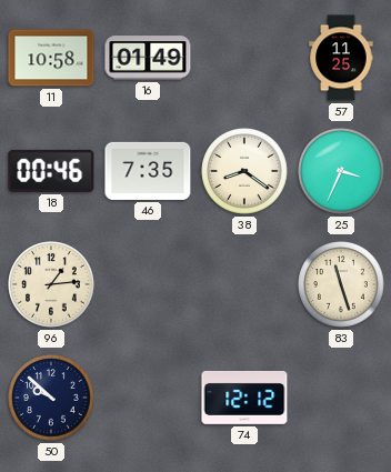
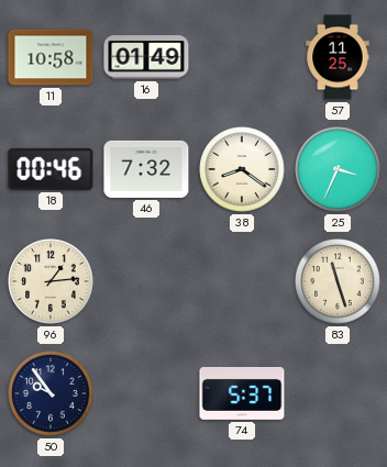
46: 7:35 -> 7:32
50: 9:52 -> 9:54
74: 12:12 -> 5:37
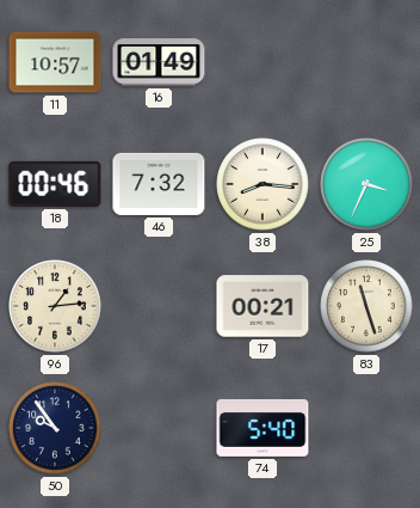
11: 10:58 -> 10:57
57: 11:25 -> none
38: 8:21 -> 8:16
17: none -> 00:21
74: 5:37 -> 5:40
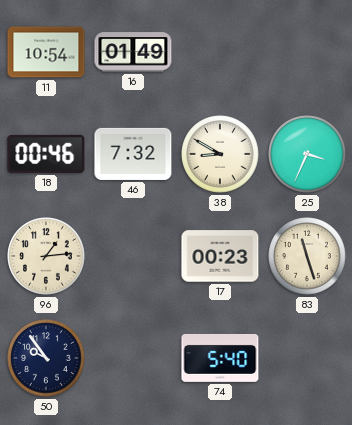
11: 10:57 -> 10:54
38: 8:16 -> 8:50
17: 00:21 -> 00:23
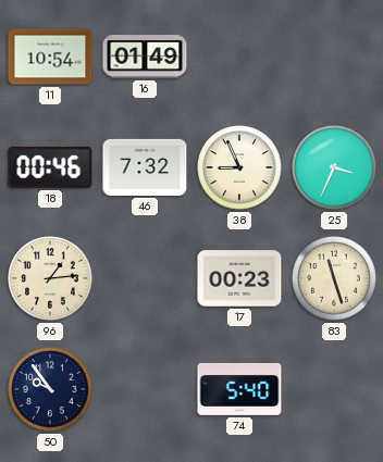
38: 8:50 -> 8:56
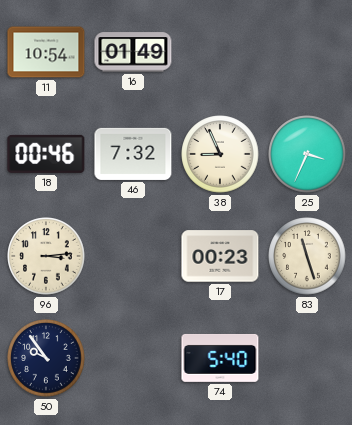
96: 1:14 -> 3:14
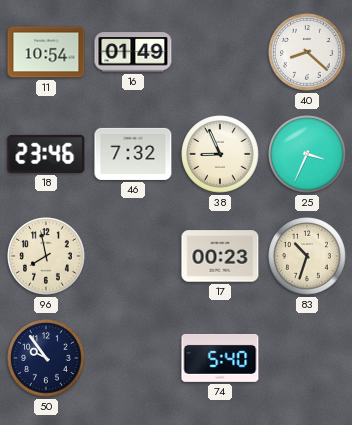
40: none -> 8:22
18: 00:46 -> 23:46
96: 3:14 -> 7:58
83: 11:27 -> 10:33
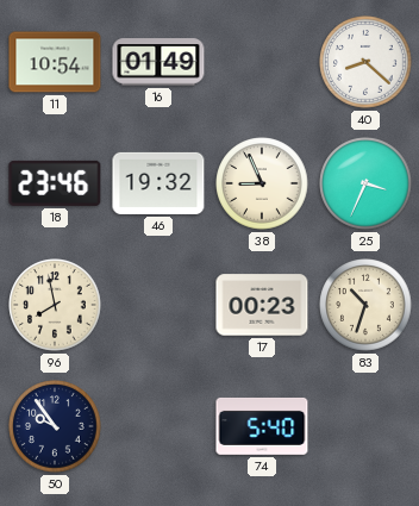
46: 7:32 -> 19:32
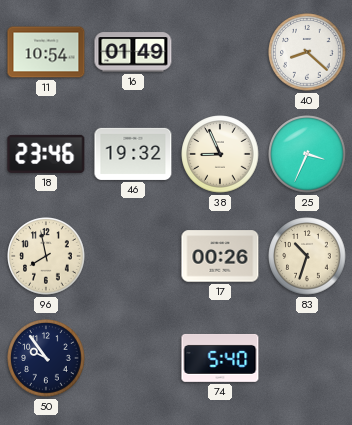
17: 00:23 -> 00:26
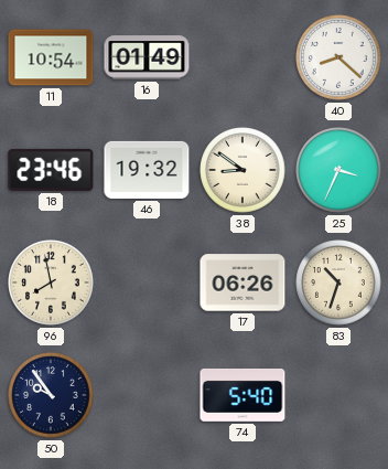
38: 8:56 -> 8:51
17: 00:26 -> 06:26
